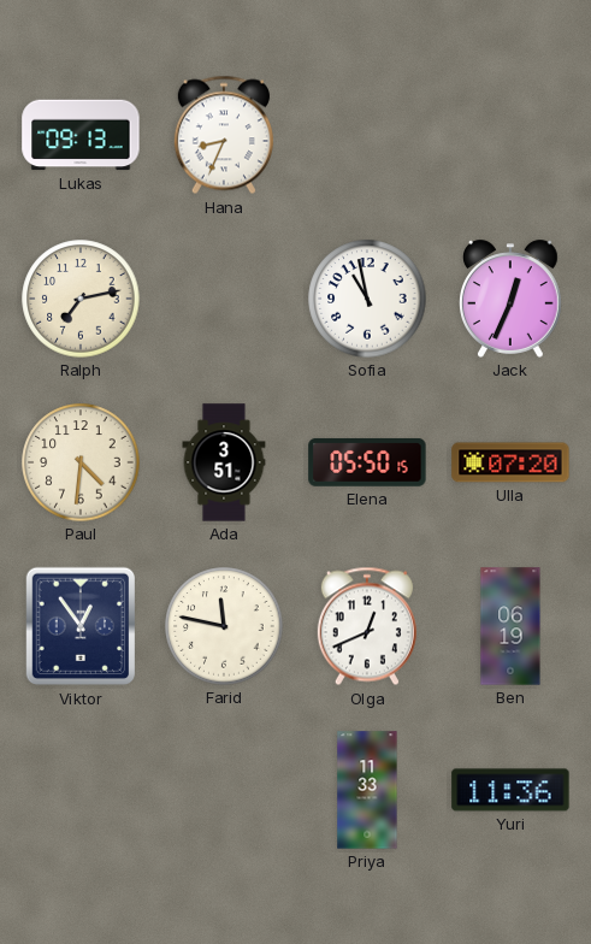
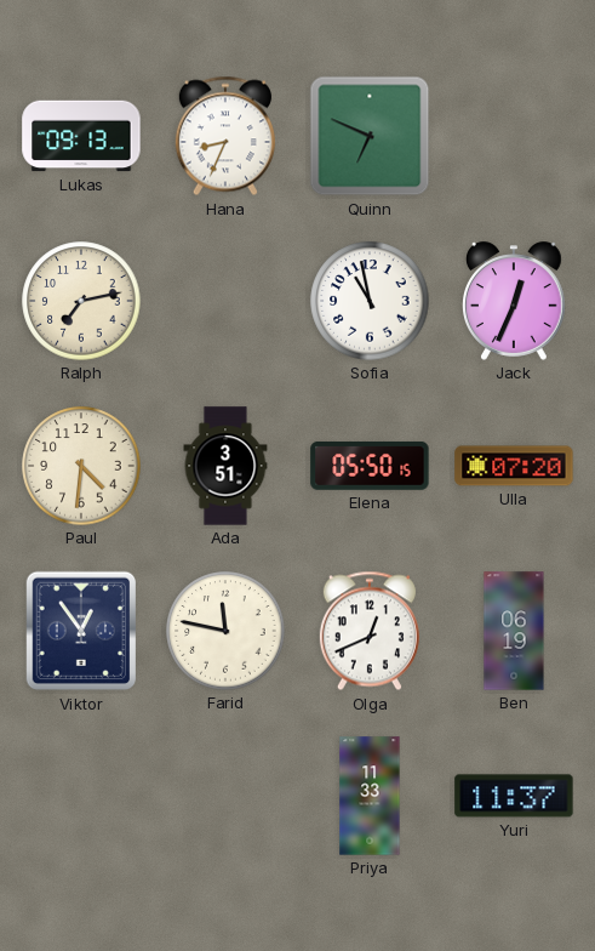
Quinn: none -> 6:49
Yuri: 11:36 -> 11:37
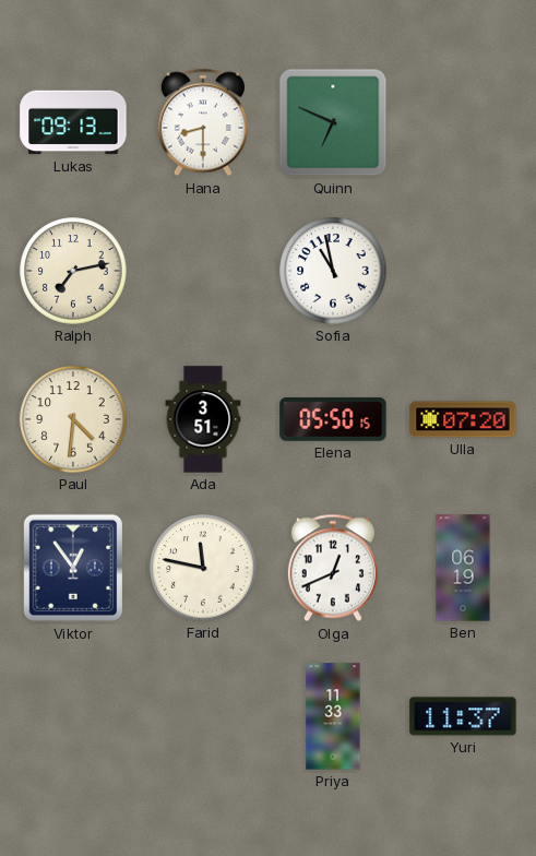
Hana: 8:34 -> 8:30
Jack: 12:34 -> none
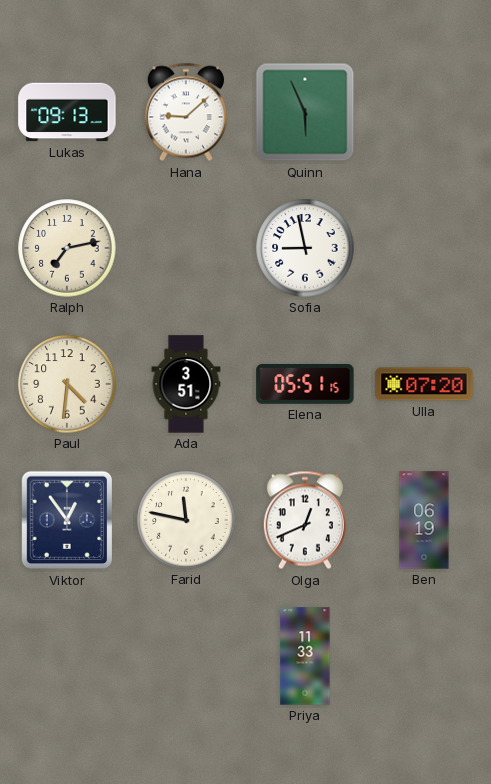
Hana: 8:30 -> 9:08
Quinn: 6:49 -> 5:56
Sofia: 10:58 -> 8:58
Elena: 05:50 -> 05:51
Yuri: 11:37 -> none
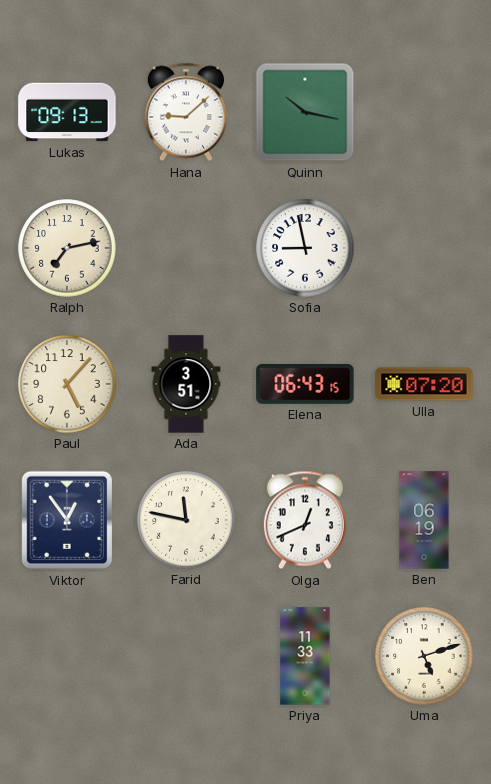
Quinn: 5:56 -> 10:17
Paul: 4:31 -> 5:07
Elena: 05:51 -> 06:43
Uma: none -> 5:12
